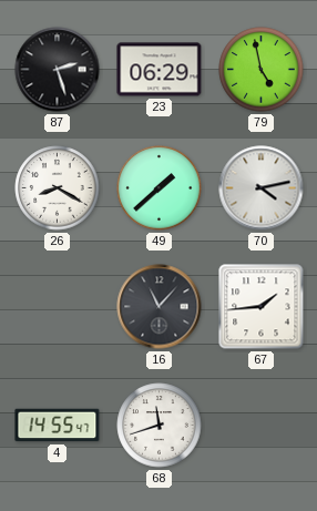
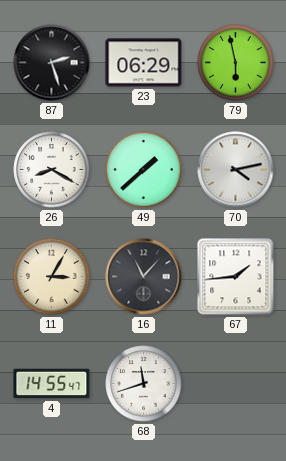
79: 4:58 -> 5:58
11: none -> 3:05
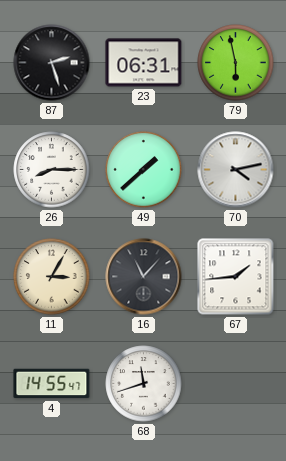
23: 06:29 -> 06:31
26: 8:20 -> 8:15
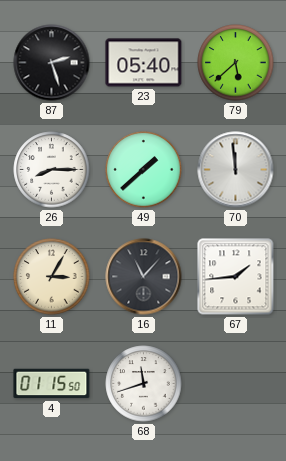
23: 06:31 -> 05:40
79: 5:58 -> 5:38
70: 4:13 -> 11:59
4: 14:55 -> 01:15
